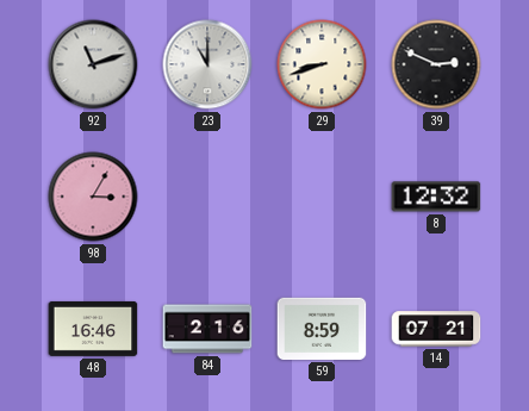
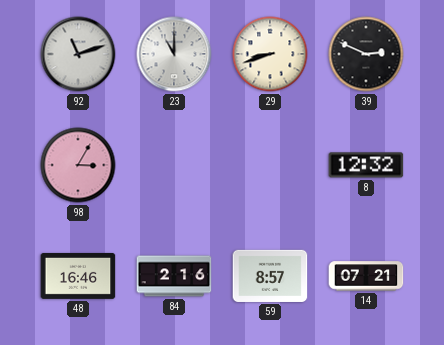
59: 8:59 -> 8:57
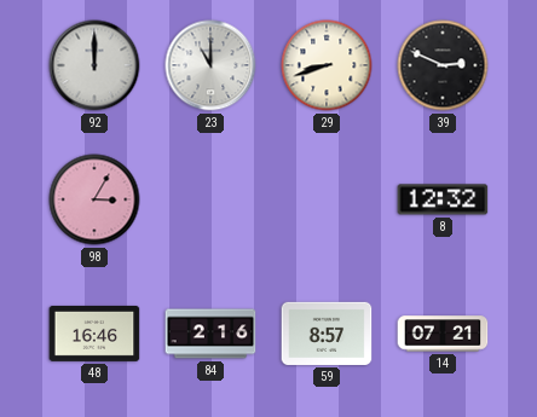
92: 11:12 -> 12:00
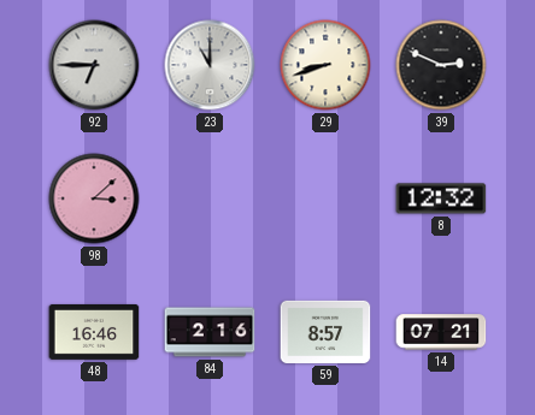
92: 12:00 -> 6:45
98: 3:05 -> 3:08
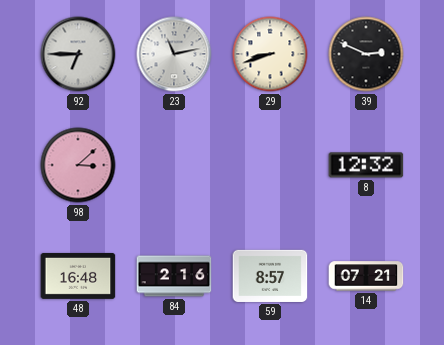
23: 11:00 -> 11:13
48: 16:46 -> 16:48
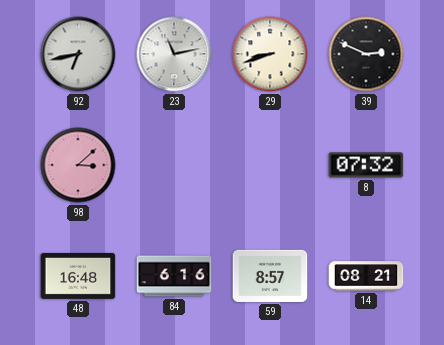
92: 6:45 -> 6:43
8: 12:32 -> 07:32
84: 2:16 -> 6:16
14: 07:21 -> 08:21
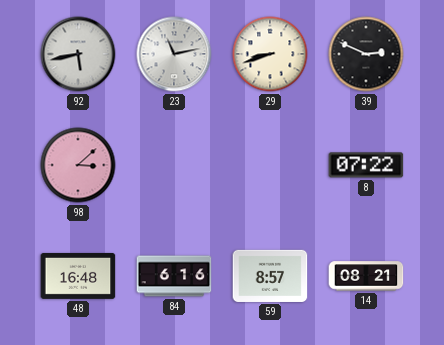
92: 6:43 -> 5:43
8: 07:32 -> 07:22
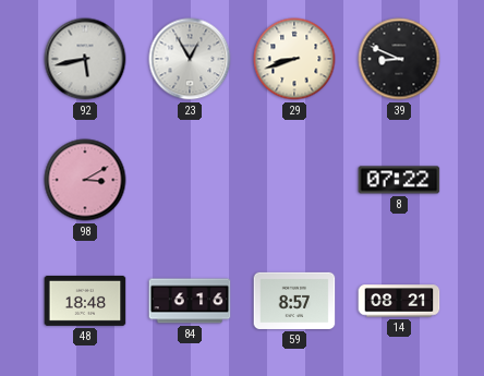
23: 11:13 -> 12:55
39: 2:49 -> 8:49
98: 3:08 -> 3:10
48: 16:48 -> 18:48
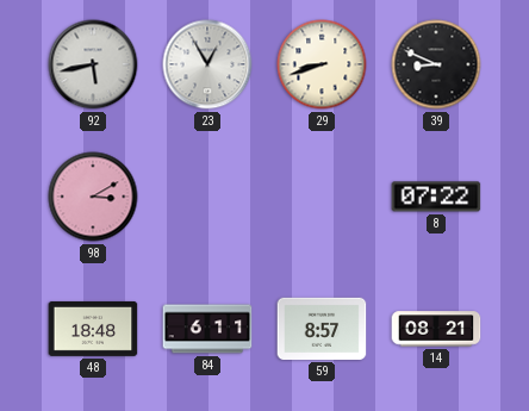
84: 6:16 -> 6:11
